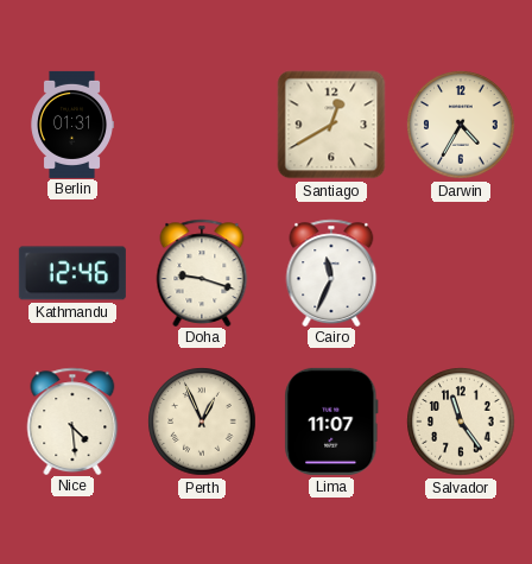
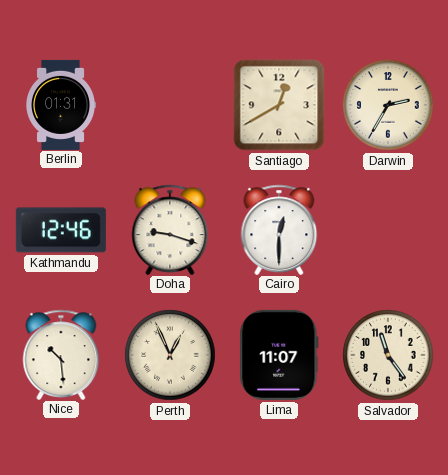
Darwin: 4:35 -> 2:35
Cairo: 11:34 -> 12:30
Nice: 4:29 -> 10:29
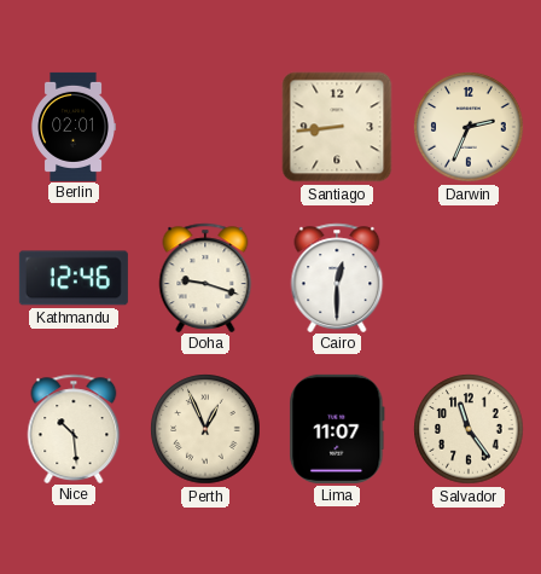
Berlin: 01:31 -> 02:01
Santiago: 12:40 -> 8:44
Darwin: 2:35 -> 2:34
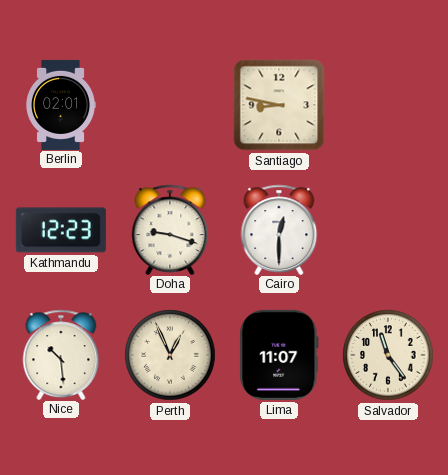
Santiago: 8:44 -> 8:47
Darwin: 2:34 -> none
Kathmandu: 12:46 -> 12:23
